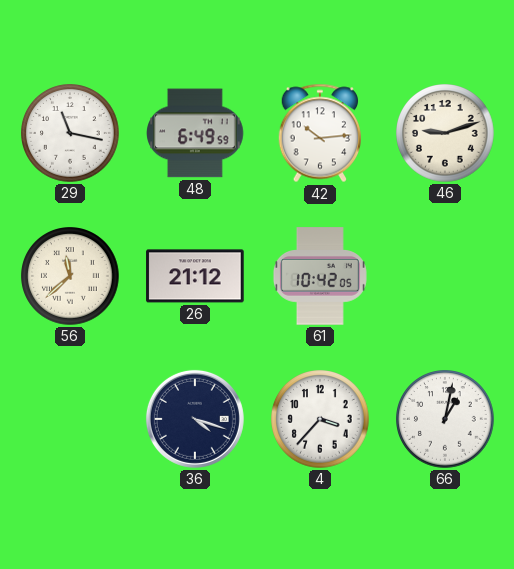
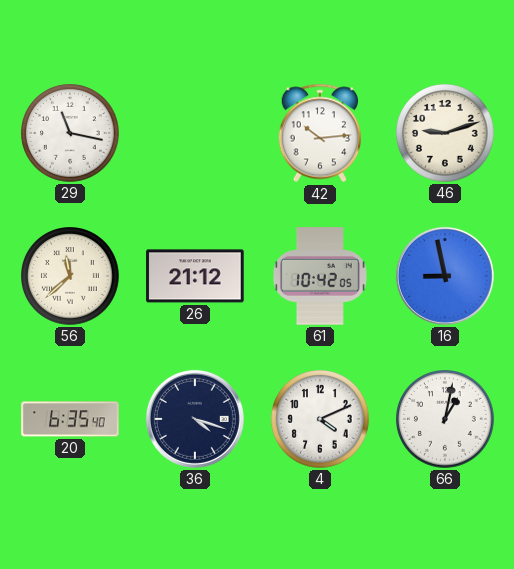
48: 6:49 -> none
16: none -> 8:58
20: none -> 6:35
4: 3:37 -> 4:11
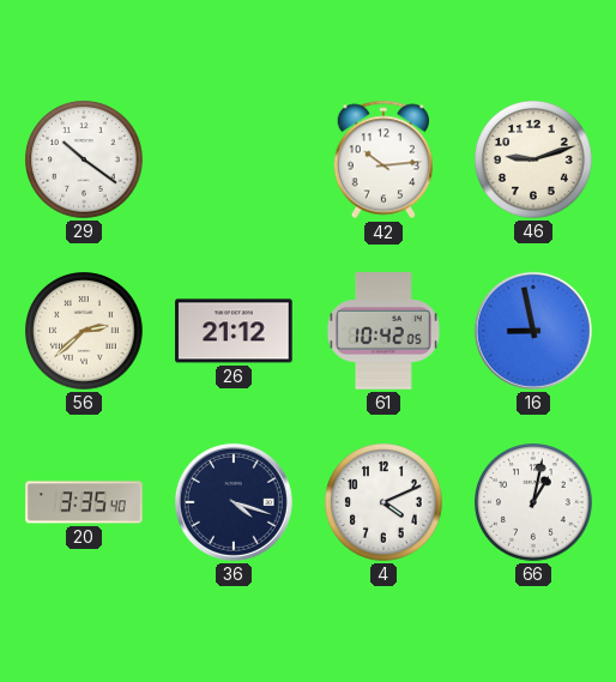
29: 11:17 -> 10:21
56: 11:38 -> 2:38
20: 6:35 -> 3:35
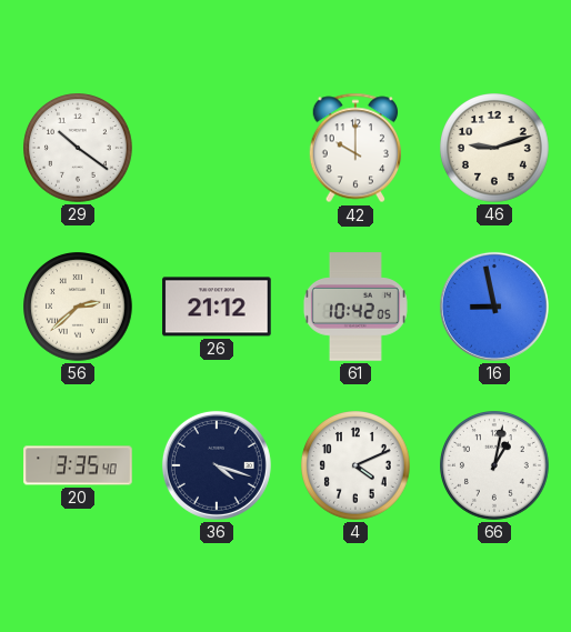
42: 10:14 -> 10:00
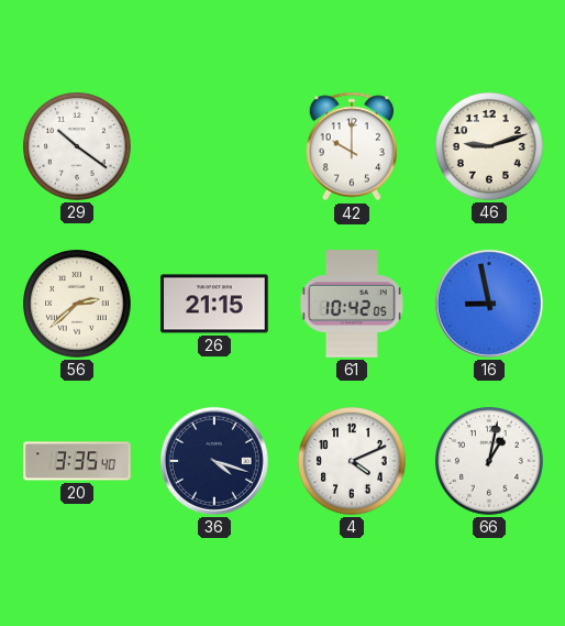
26: 21:12 -> 21:15
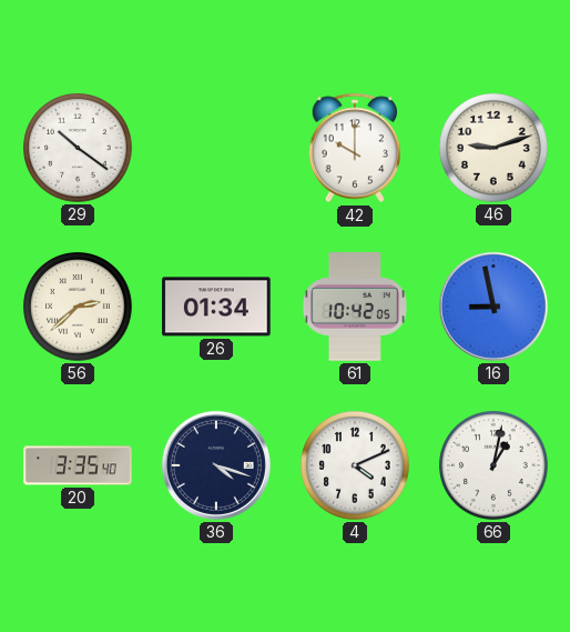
26: 21:15 -> 01:34
